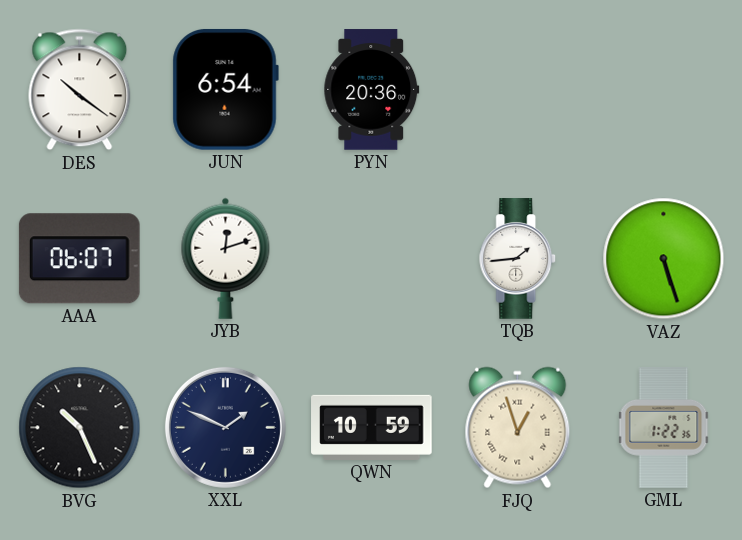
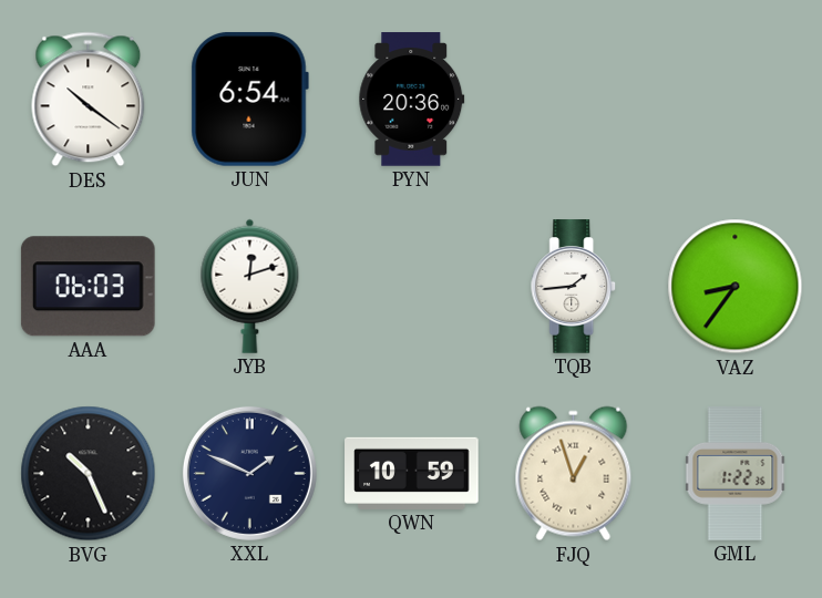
AAA: 06:07 -> 06:03
VAZ: 5:27 -> 8:36
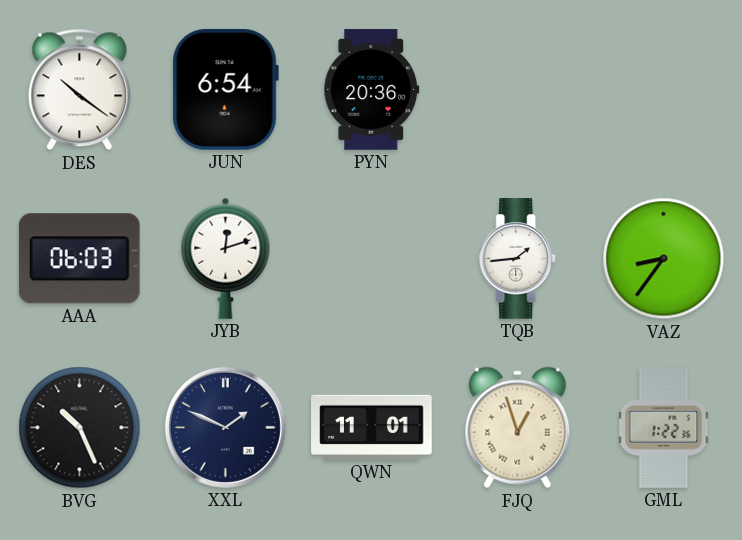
QWN: 10:59 -> 11:01
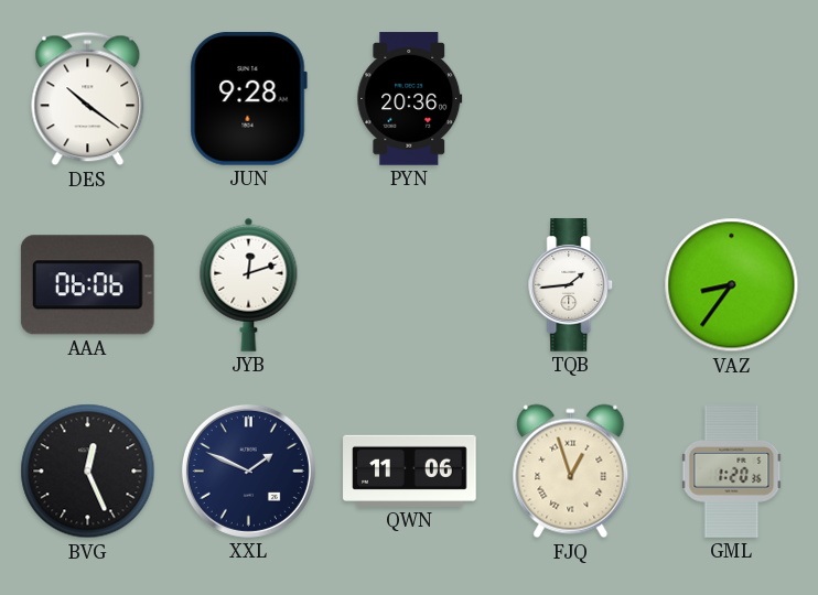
JUN: 6:54 -> 9:28
AAA: 06:03 -> 06:06
BVG: 10:26 -> 12:26
QWN: 11:01 -> 11:06
GML: 1:22 -> 1:20
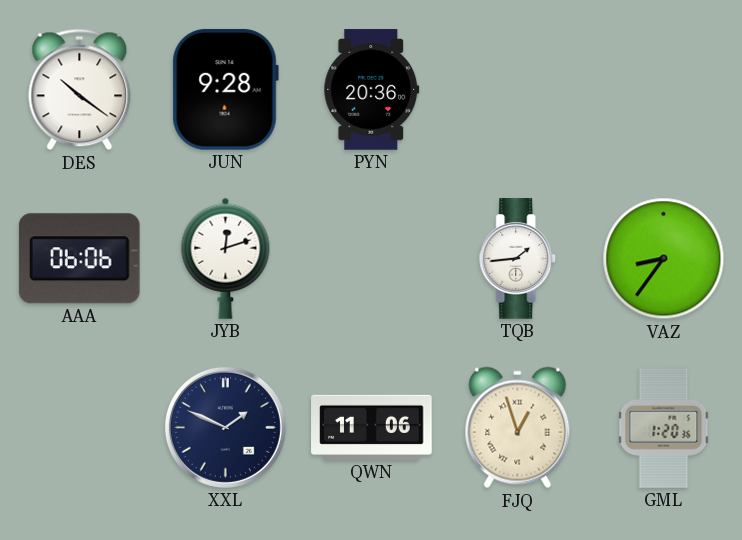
BVG: 12:26 -> none
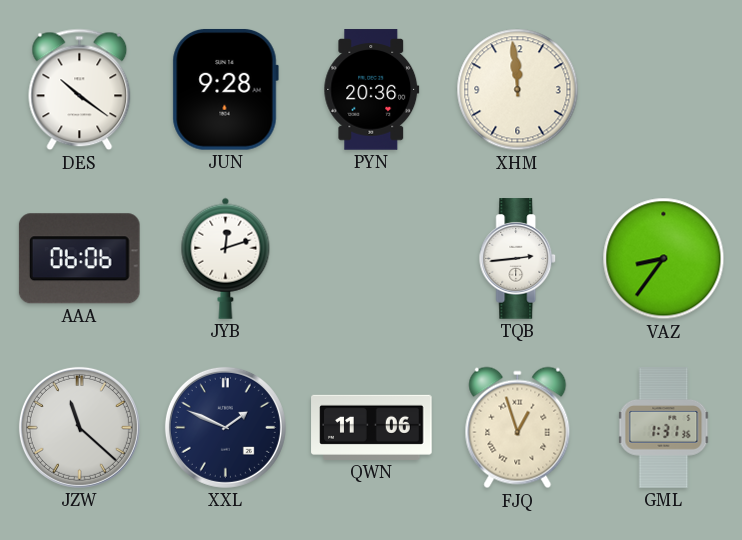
XHM: none -> 11:59
TQB: 1:44 -> 2:44
JZW: none -> 11:22
GML: 1:20 -> 1:31
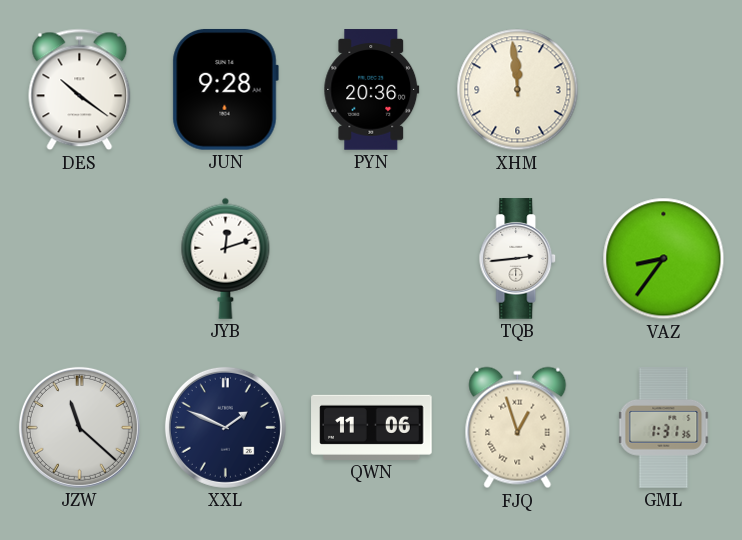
AAA: 06:06 -> none
